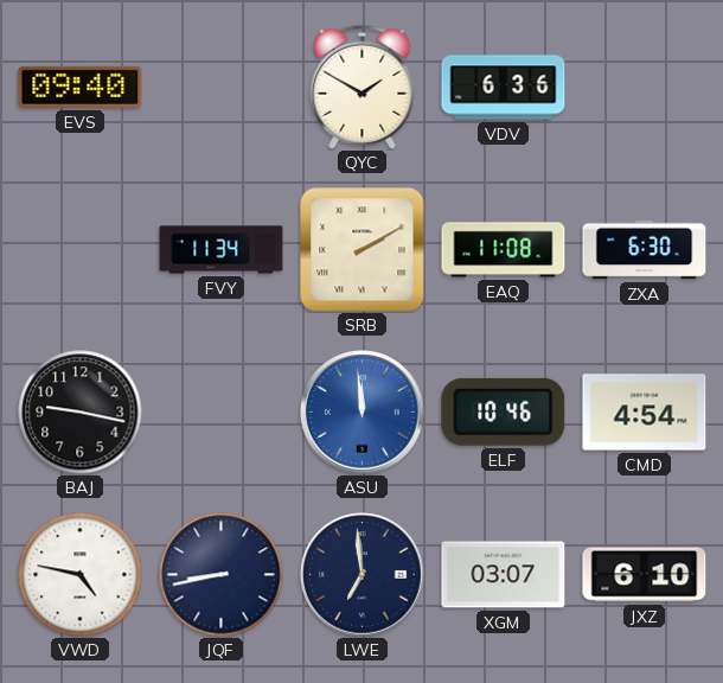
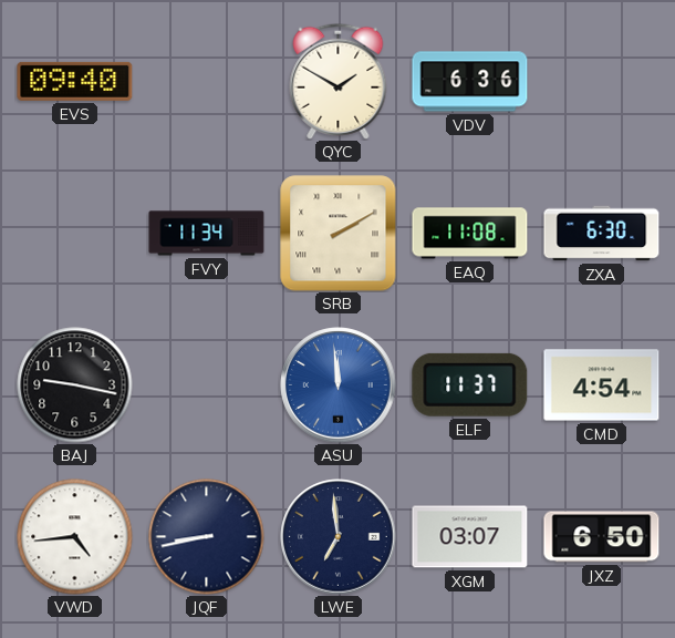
ELF: 10:46 -> 11:37
VWD: 4:47 -> 4:44
JXZ: 6:10 -> 6:50
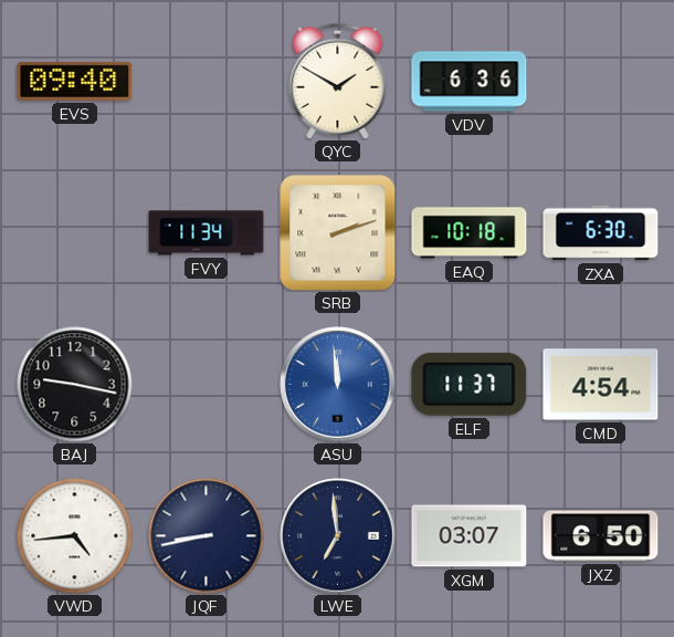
SRB: 2:10 -> 2:12
EAQ: 11:08 -> 10:18
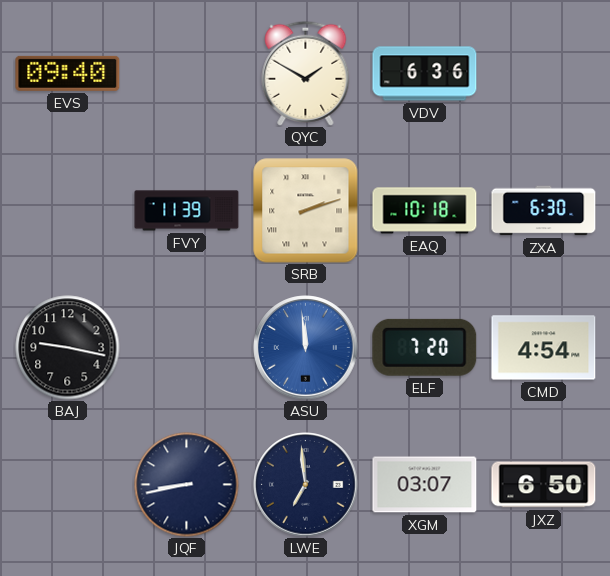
FVY: 11:34 -> 11:39
ELF: 11:37 -> 7:20
VWD: 4:44 -> none
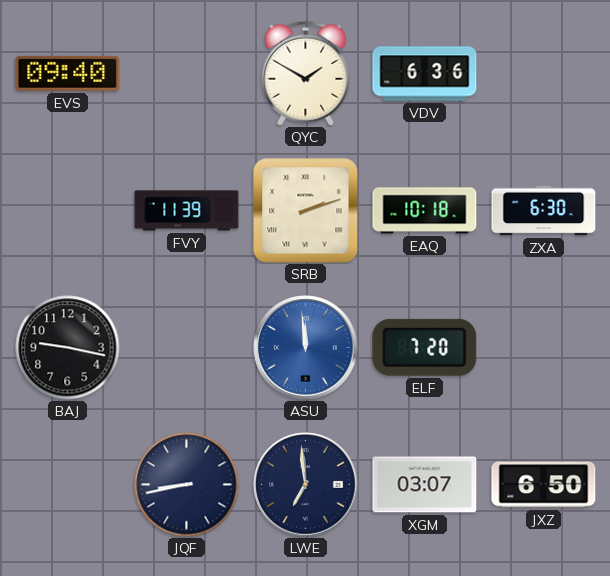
CMD: 4:54 -> none
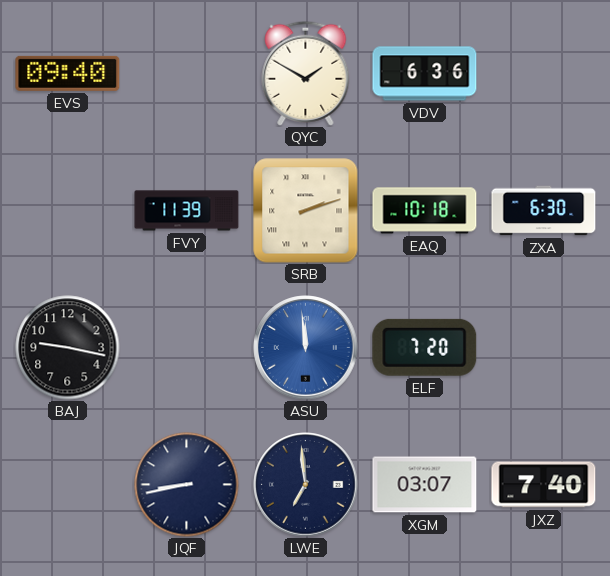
JXZ: 6:50 -> 7:40
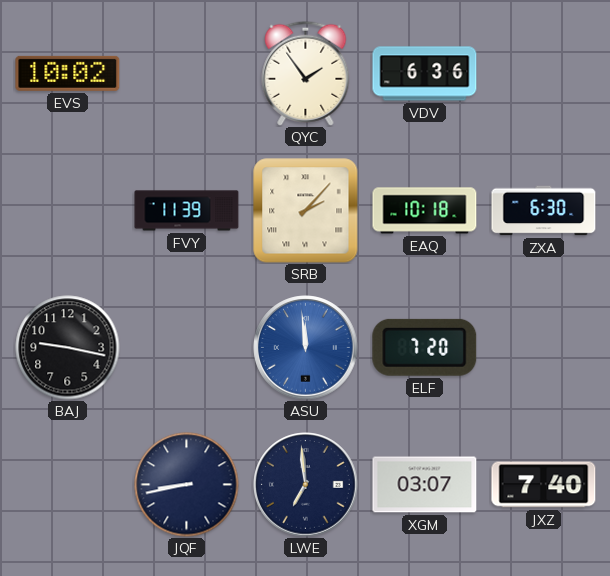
EVS: 09:40 -> 10:02
QYC: 1:50 -> 1:54
SRB: 2:12 -> 2:07
